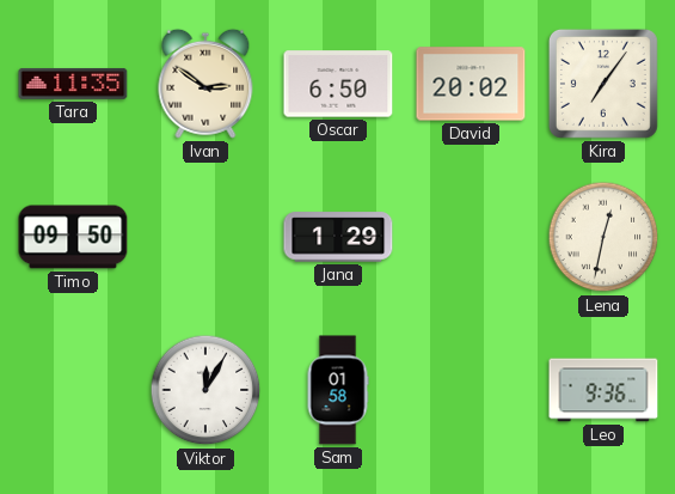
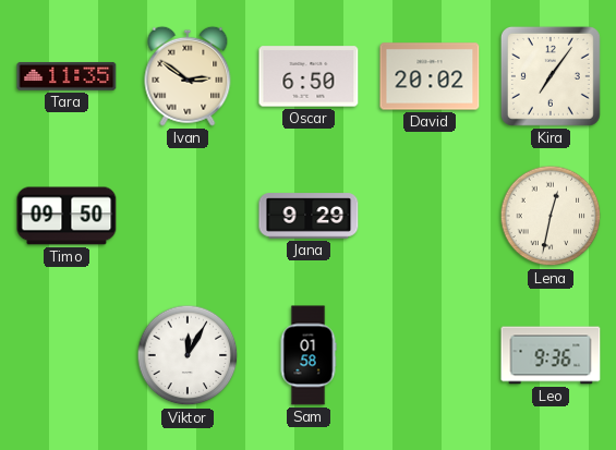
Jana: 1:29 -> 9:29
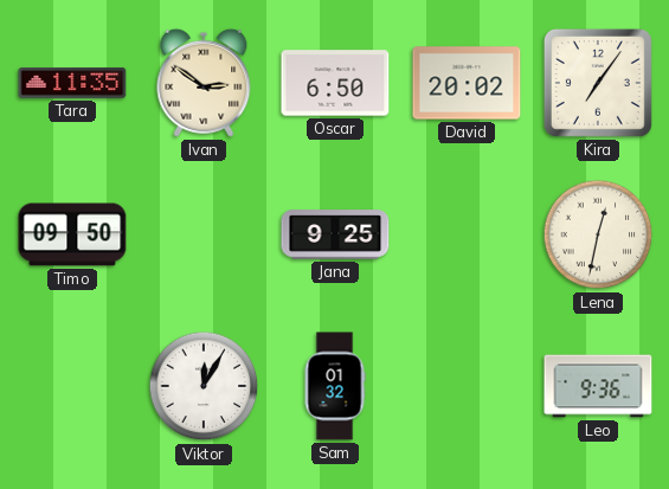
Jana: 9:29 -> 9:25
Sam: 01:58 -> 01:32
